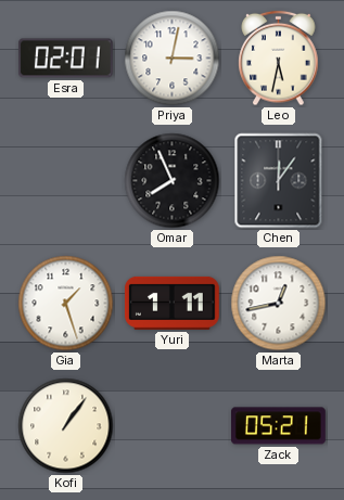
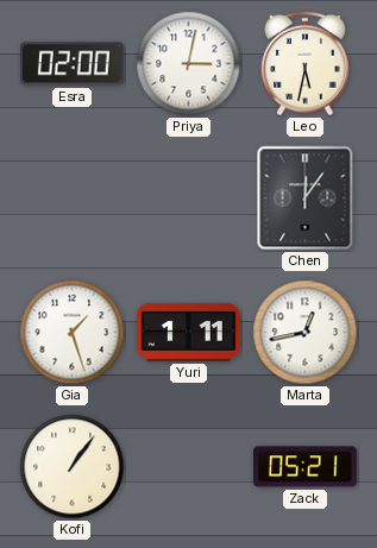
Esra: 02:01 -> 02:00
Omar: 7:56 -> none
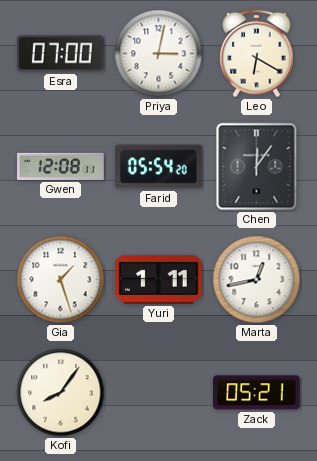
Esra: 02:00 -> 07:00
Leo: 5:32 -> 6:20
Gwen: none -> 12:08
Farid: none -> 05:54
Kofi: 1:06 -> 8:06
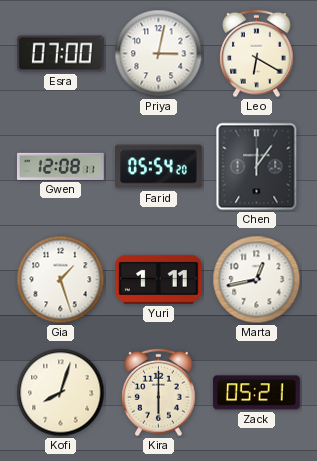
Kofi: 8:06 -> 8:03
Kira: none -> 6:00
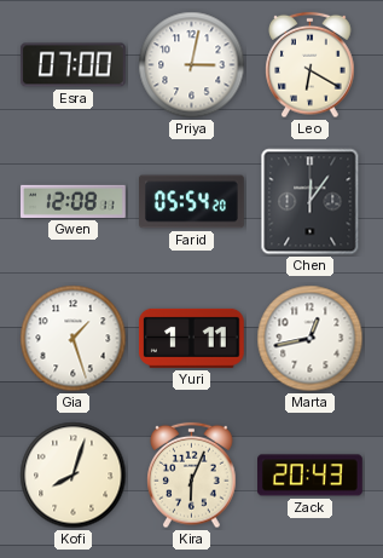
Kira: 6:00 -> 6:04
Zack: 05:21 -> 20:43
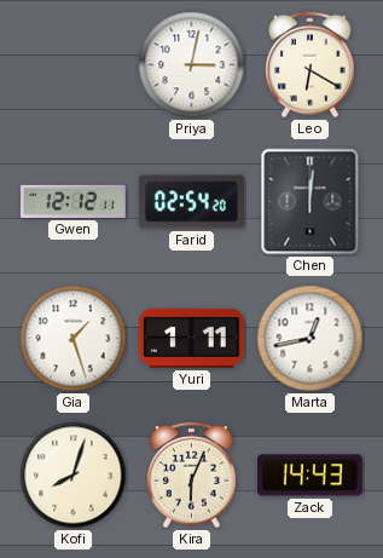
Esra: 07:00 -> none
Gwen: 12:08 -> 12:12
Farid: 05:54 -> 02:54
Chen: 12:06 -> 12:01
Zack: 20:43 -> 14:43
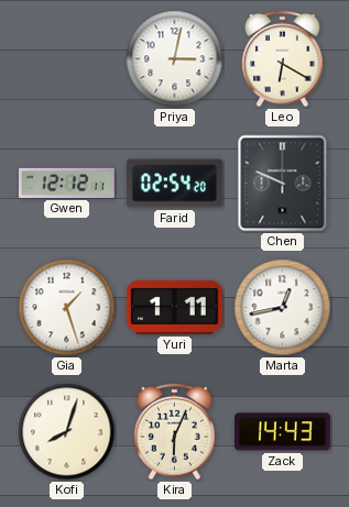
Chen: 12:01 -> 9:49
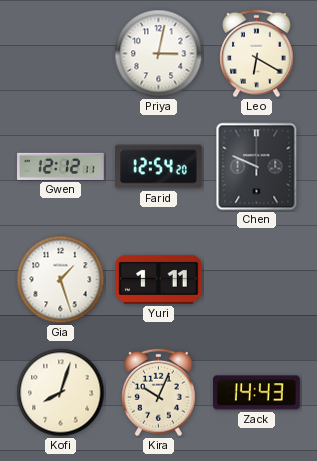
Farid: 02:54 -> 12:54
Marta: 12:43 -> none
Kira: 6:04 -> 10:04
